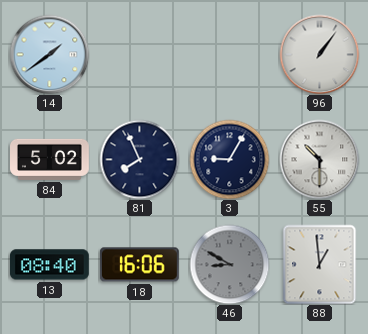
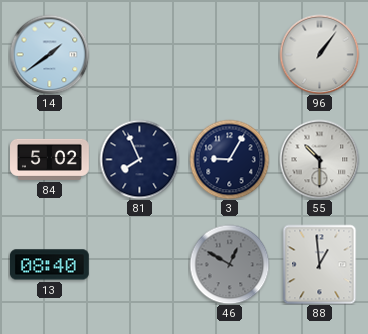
18: 16:06 -> none
46: 8:50 -> 12:50
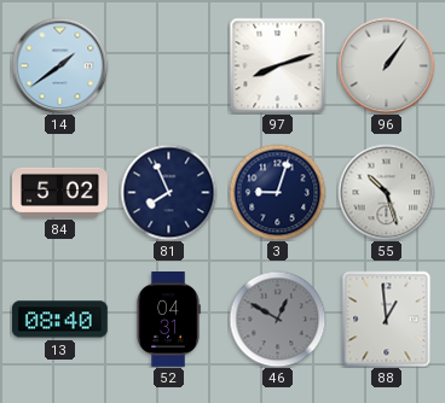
97: none -> 8:12
3: 9:05 -> 9:03
55: 10:30 -> 10:27
52: none -> 04:31
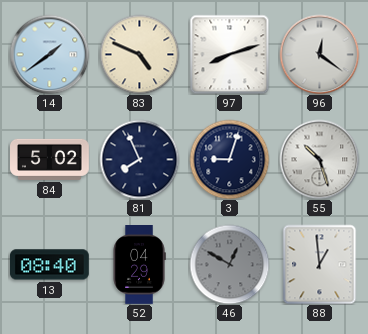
83: none -> 4:49
96: 1:06 -> 12:21
52: 04:31 -> 04:29
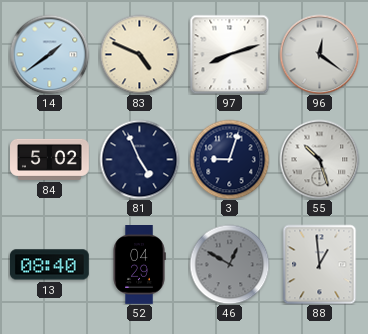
81: 7:56 -> 4:56
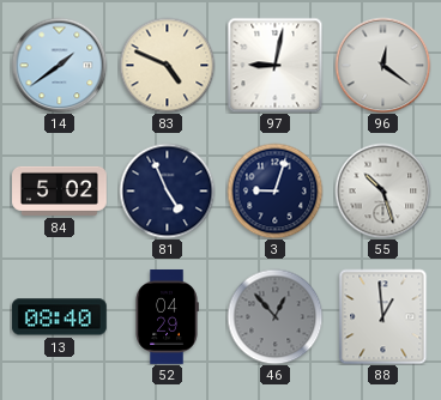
97: 8:12 -> 9:02
46: 12:50 -> 12:53
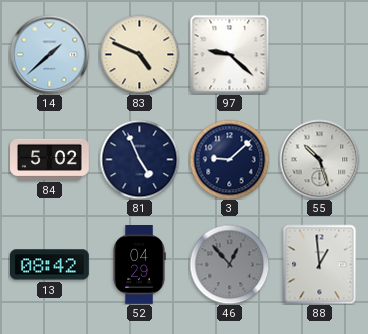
14: 1:39 -> 1:38
97: 9:02 -> 9:22
96: 12:21 -> none
3: 9:03 -> 9:08
13: 08:40 -> 08:42
